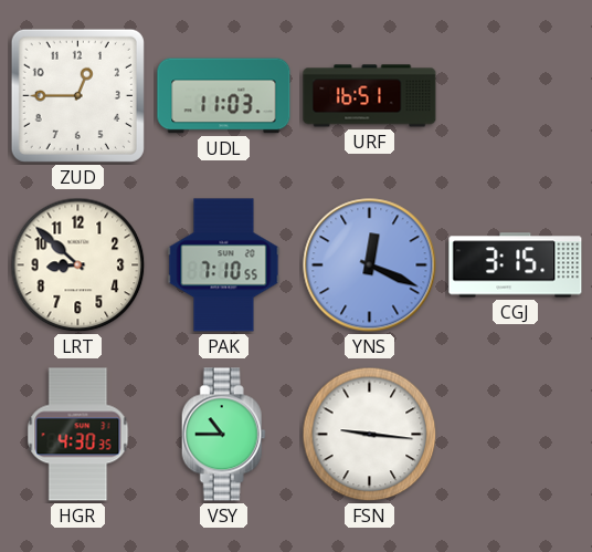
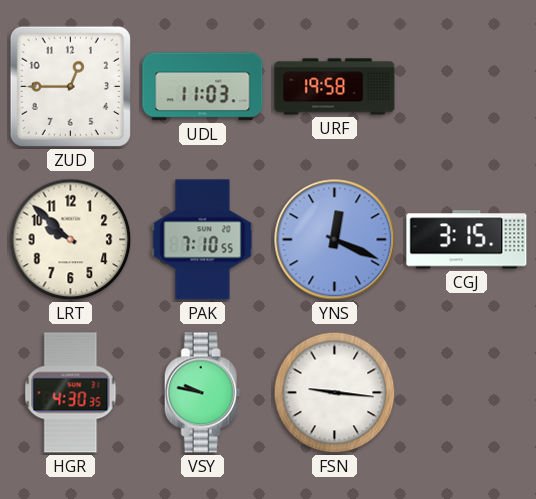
URF: 16:51 -> 19:58
LRT: 8:52 -> 9:52
VSY: 10:45 -> 9:47
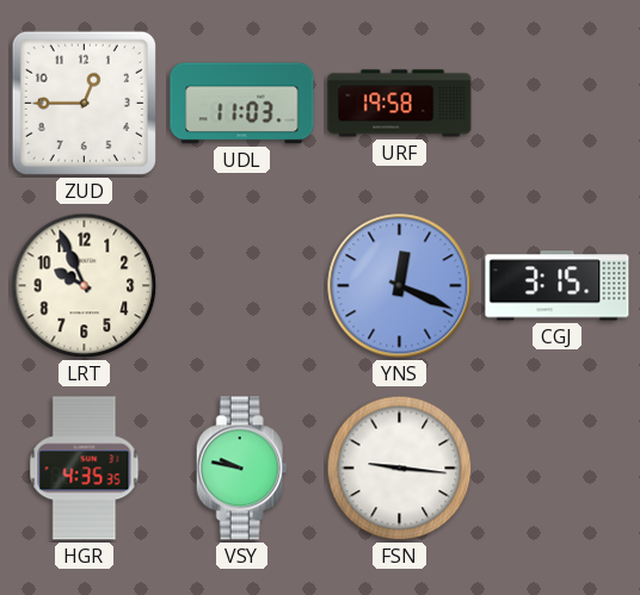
LRT: 9:52 -> 9:56
PAK: 7:10 -> none
HGR: 4:30 -> 4:35
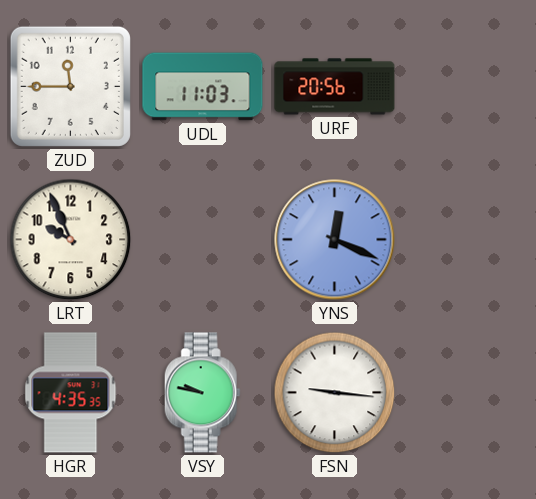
ZUD: 12:45 -> 11:45
URF: 19:58 -> 20:56
CGJ: 3:15 -> none
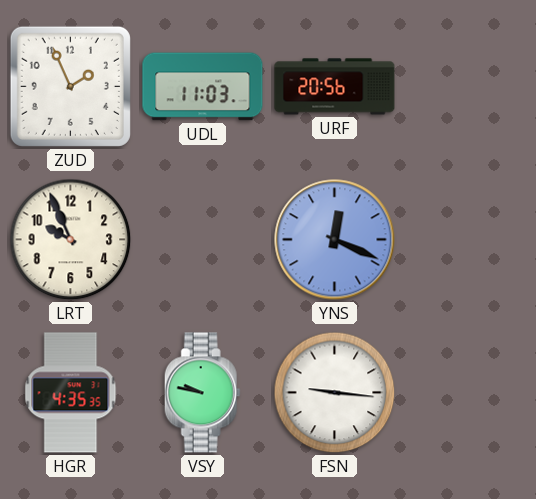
ZUD: 11:45 -> 1:56
